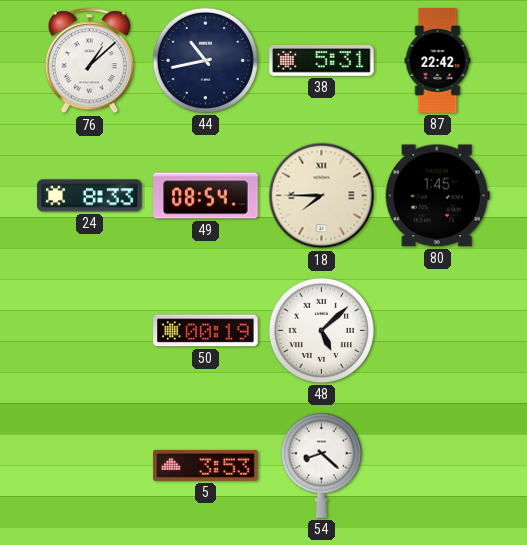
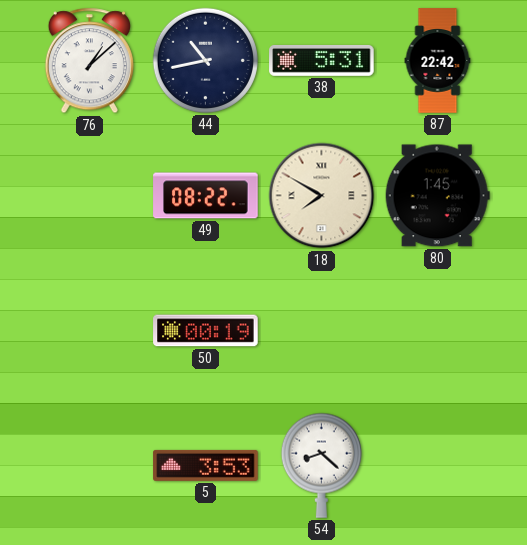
24: 8:33 -> none
49: 08:54 -> 08:22
18: 7:45 -> 7:50
48: 5:08 -> none
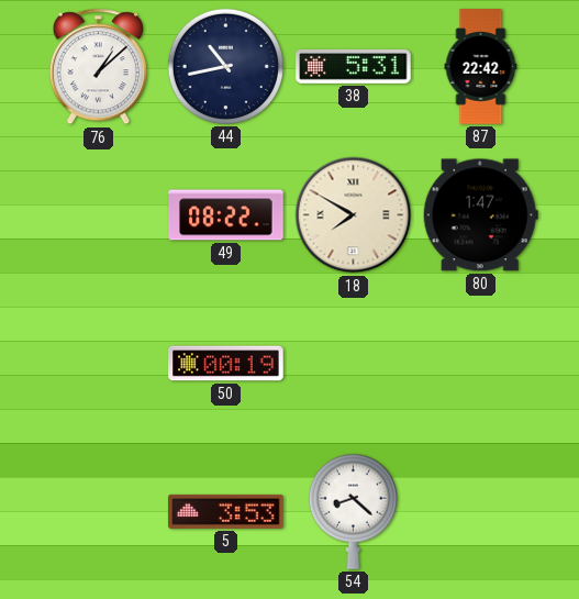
80: 1:45 -> 1:47
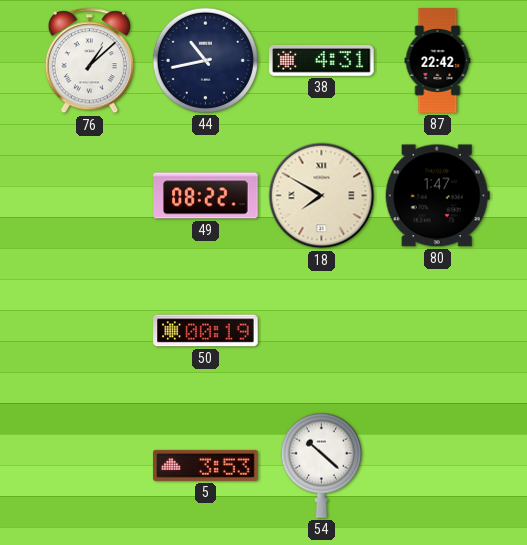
38: 5:31 -> 4:31
54: 8:22 -> 10:22
